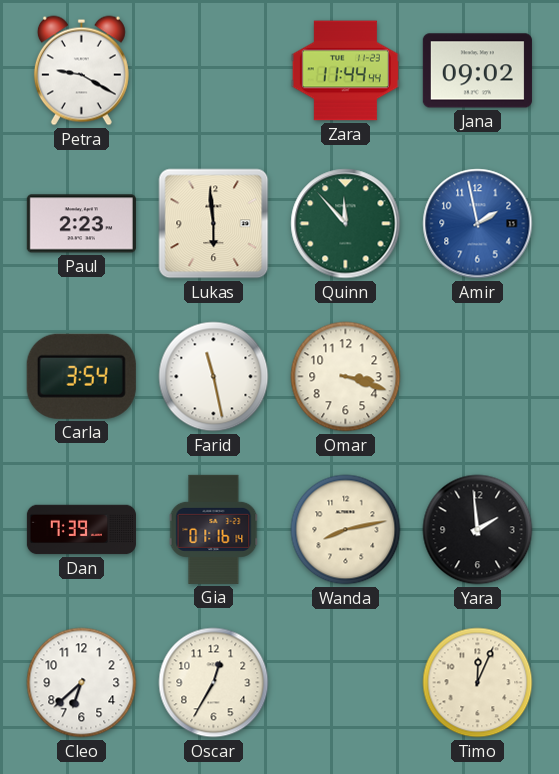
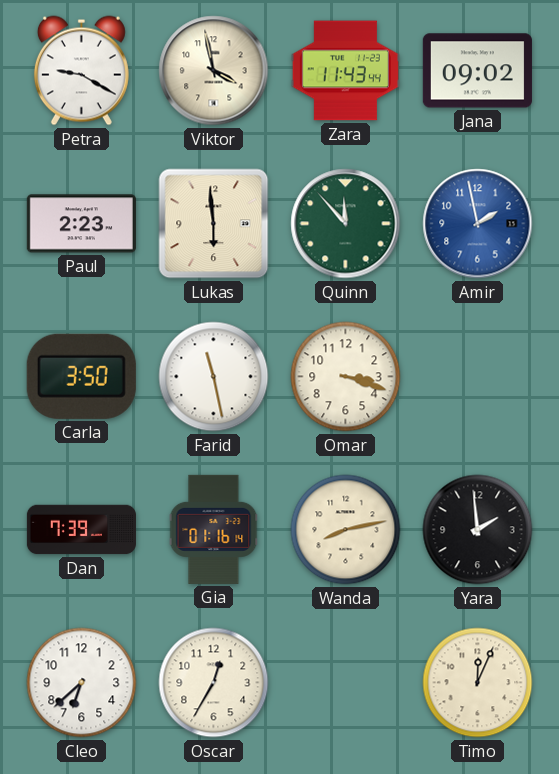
Viktor: none -> 3:58
Zara: 11:44 -> 11:43
Carla: 3:54 -> 3:50
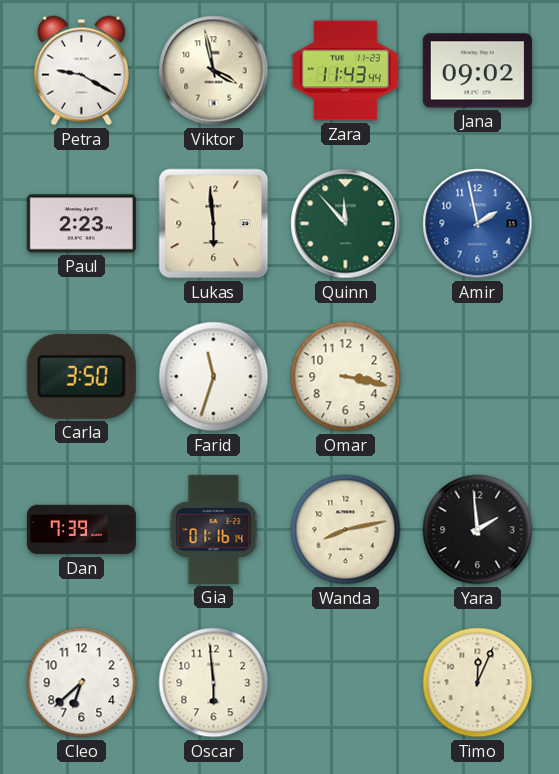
Farid: 11:28 -> 11:33
Omar: 3:18 -> 3:17
Oscar: 12:35 -> 5:59
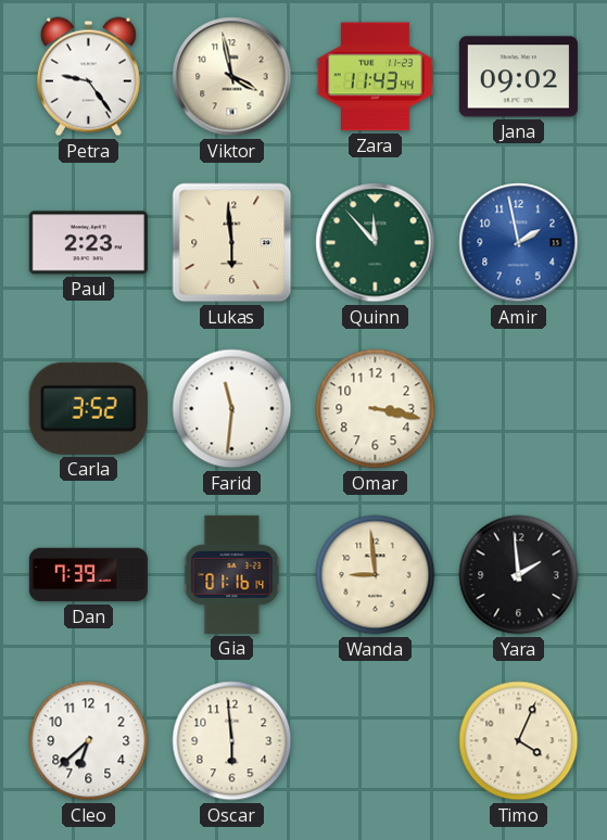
Petra: 9:20 -> 9:24
Carla: 3:50 -> 3:52
Farid: 11:33 -> 11:31
Wanda: 8:13 -> 8:59
Timo: 12:04 -> 4:04
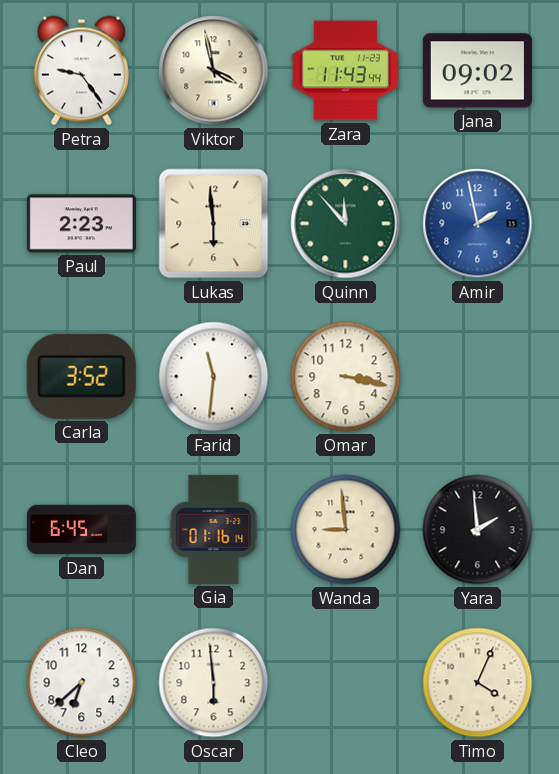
Dan: 7:39 -> 6:45
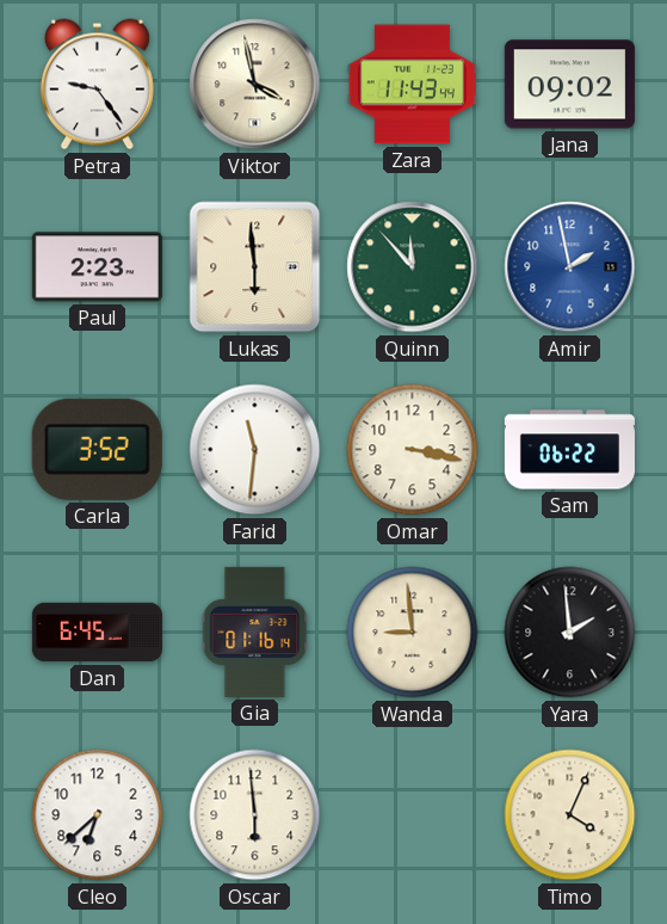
Sam: none -> 06:22
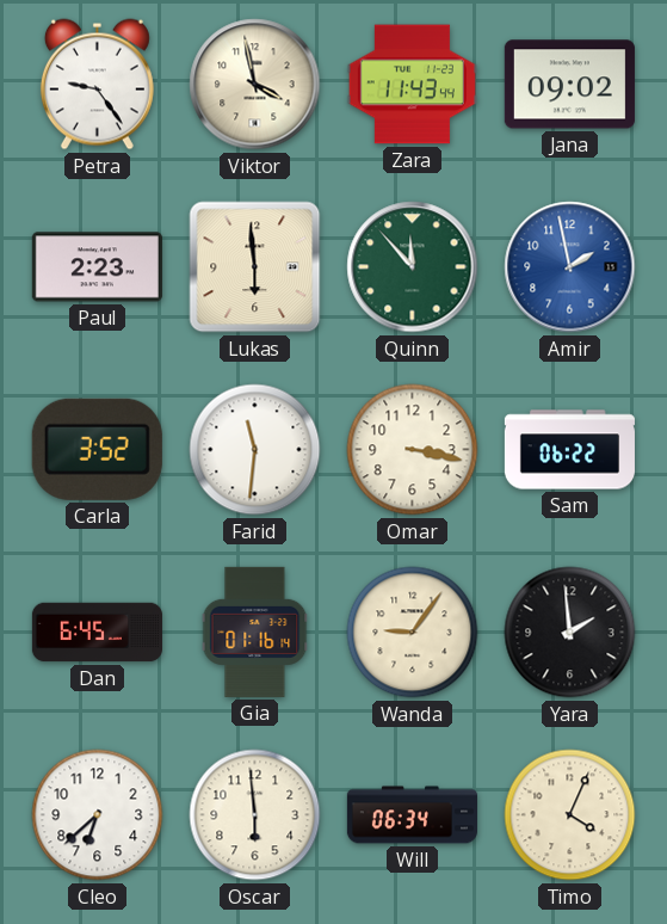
Wanda: 8:59 -> 9:06
Will: none -> 06:34
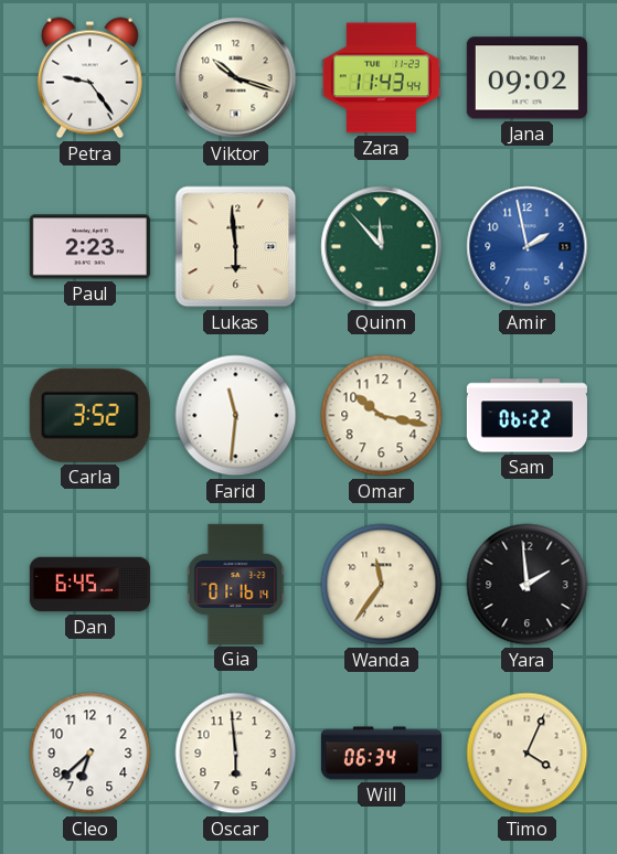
Viktor: 3:58 -> 10:18
Omar: 3:17 -> 10:17
Wanda: 9:06 -> 11:36
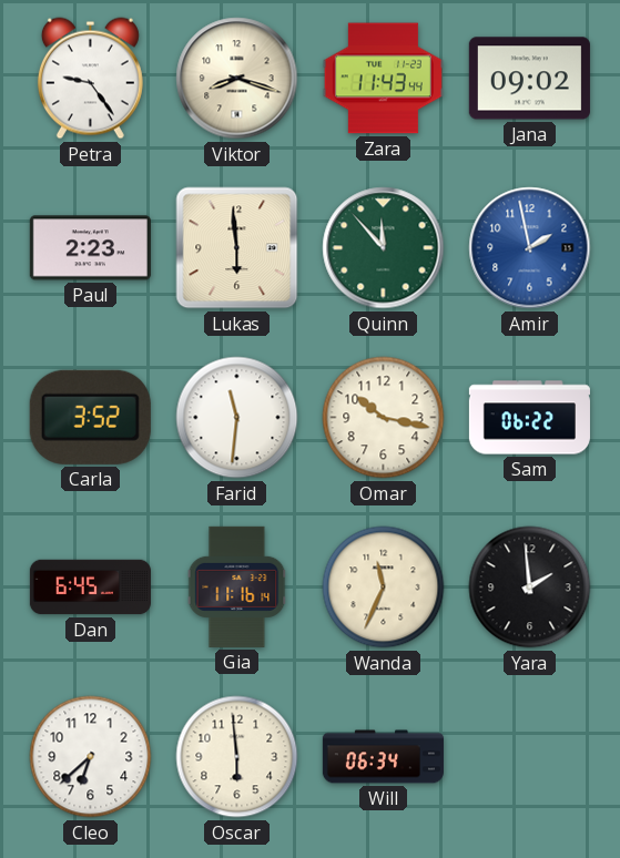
Viktor: 10:18 -> 8:18
Gia: 01:16 -> 11:16
Wanda: 11:36 -> 11:34
Timo: 4:04 -> none
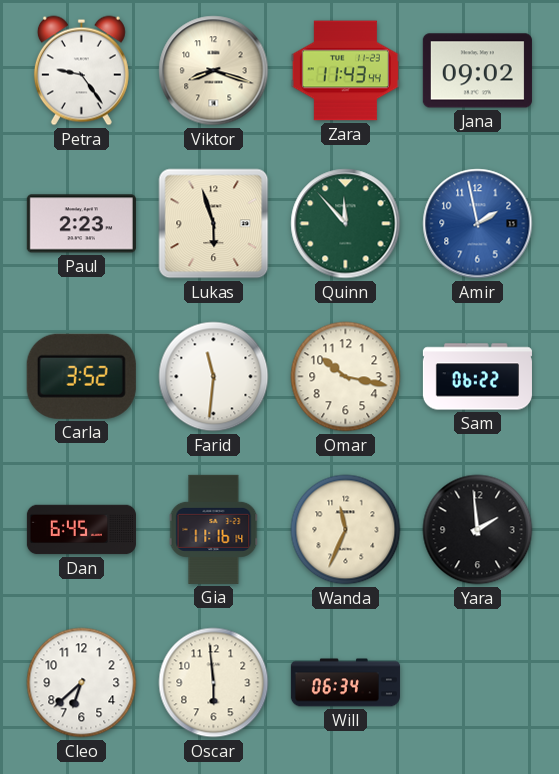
Lukas: 5:59 -> 5:57
